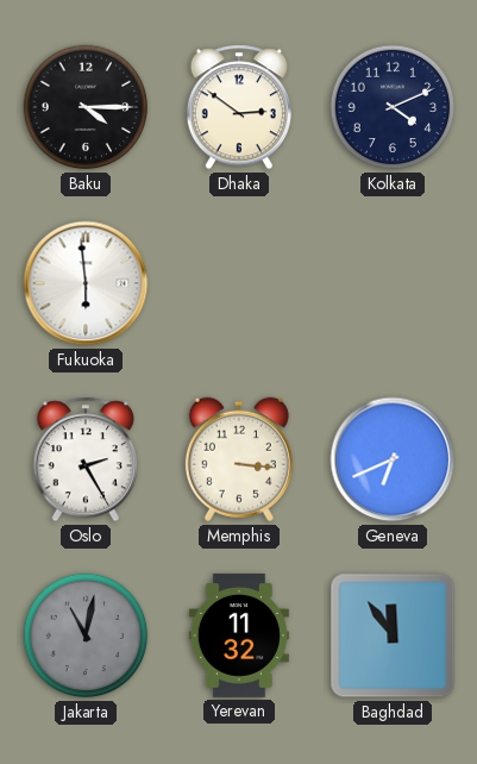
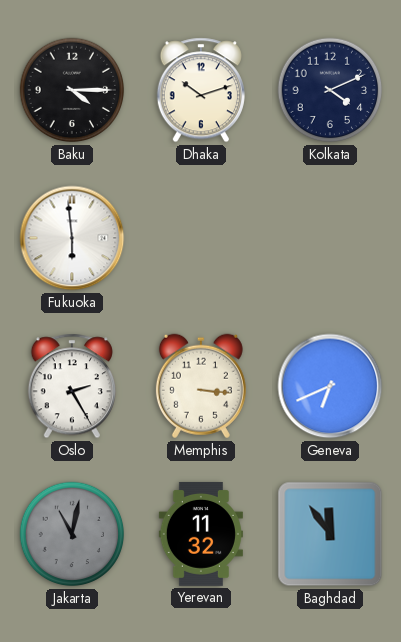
Dhaka: 2:51 -> 10:12
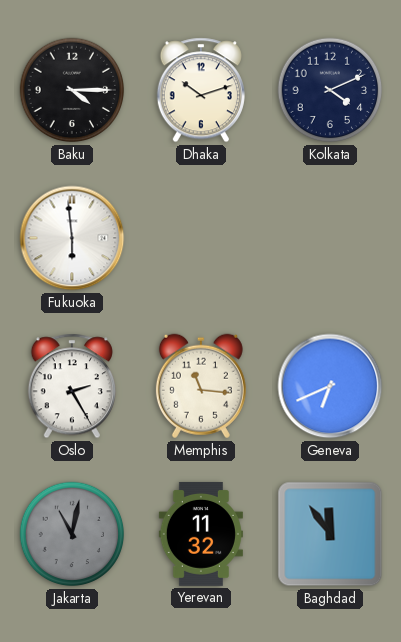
Memphis: 3:16 -> 11:16
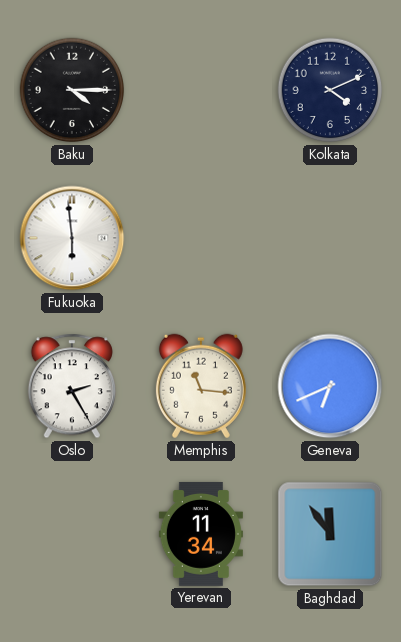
Dhaka: 10:12 -> none
Jakarta: 11:02 -> none
Yerevan: 11:32 -> 11:34
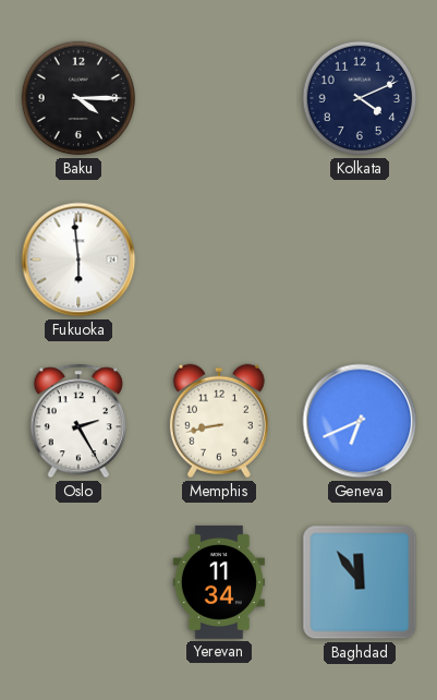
Memphis: 11:16 -> 8:43
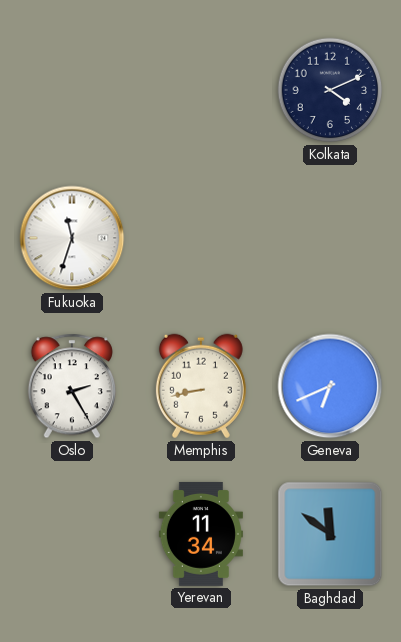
Baku: 4:15 -> none
Fukuoka: 5:59 -> 11:33
Baghdad: 11:54 -> 11:51
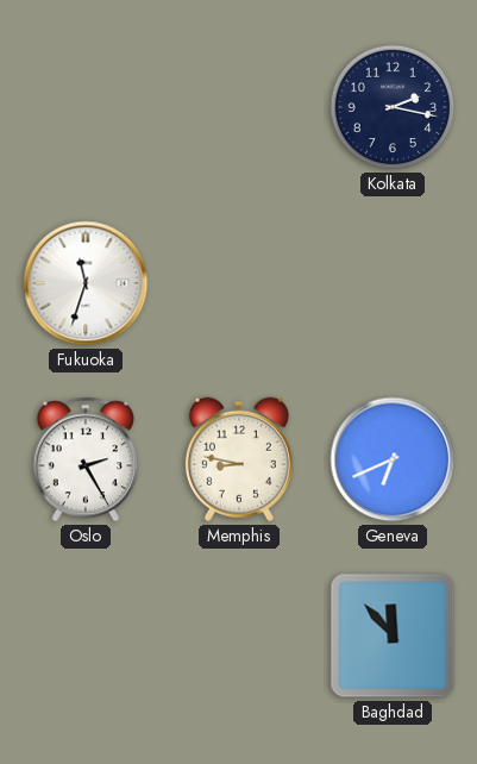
Kolkata: 4:11 -> 2:17
Memphis: 8:43 -> 8:47
Yerevan: 11:34 -> none
Baghdad: 11:51 -> 11:53
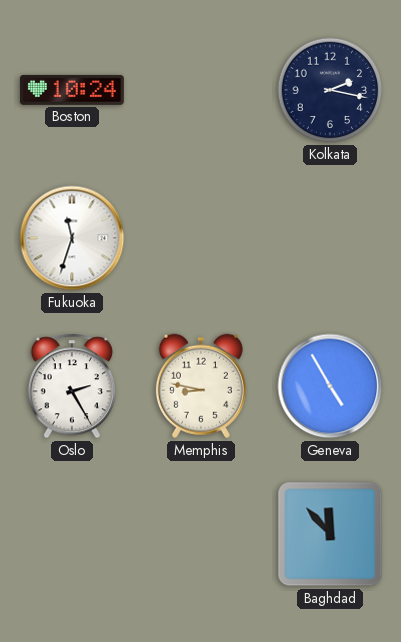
Boston: none -> 10:24
Geneva: 6:41 -> 4:55
